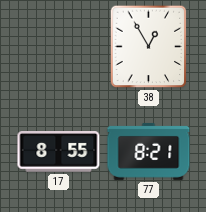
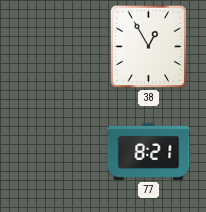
17: 8:55 -> none
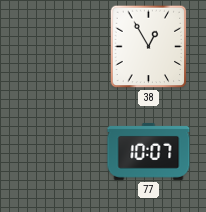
77: 8:21 -> 10:07
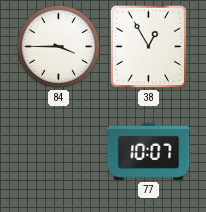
84: none -> 3:45
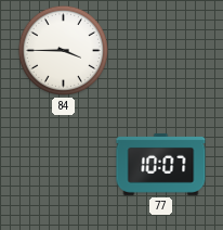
38: 12:55 -> none
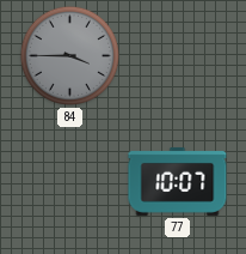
84 dial: white -> grey
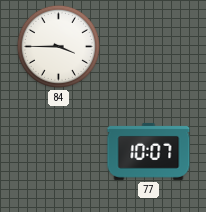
84 dial: grey -> white
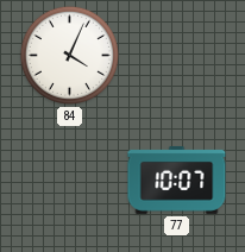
84: 3:45 -> 4:04
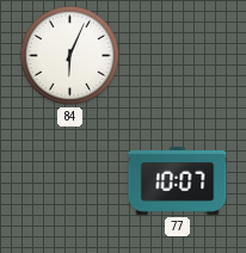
84: 4:04 -> 6:04
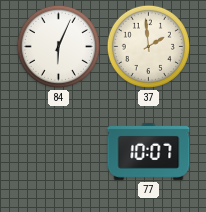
37: none -> 1:59
